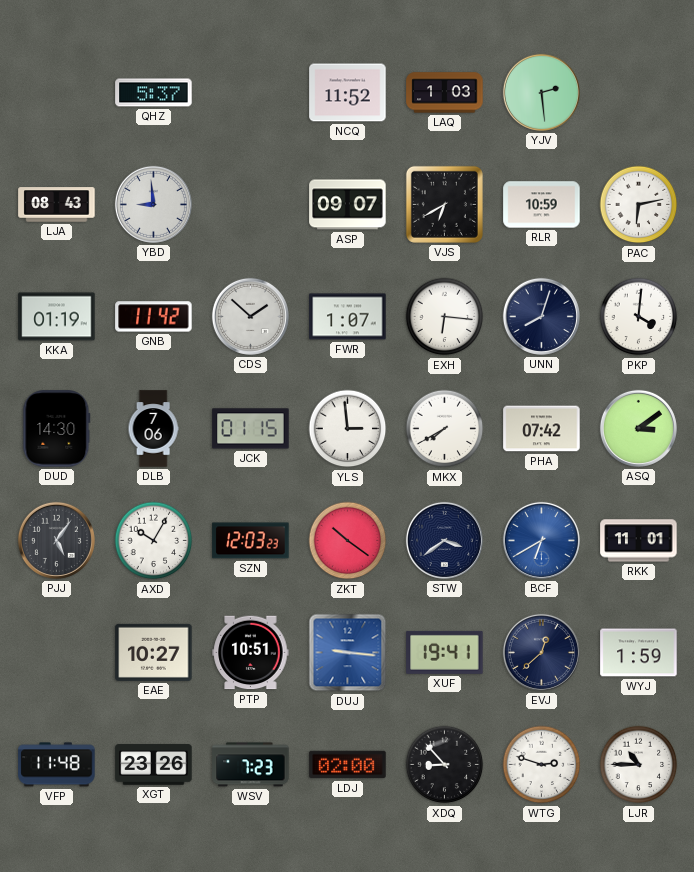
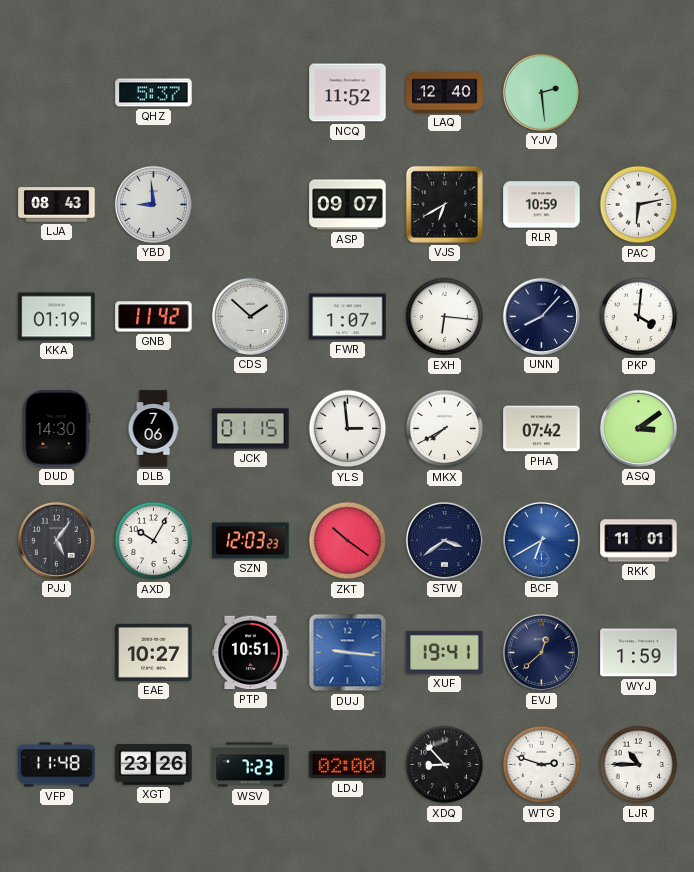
LAQ: 1:03 -> 12:40
UNN: 8:03 -> 8:07
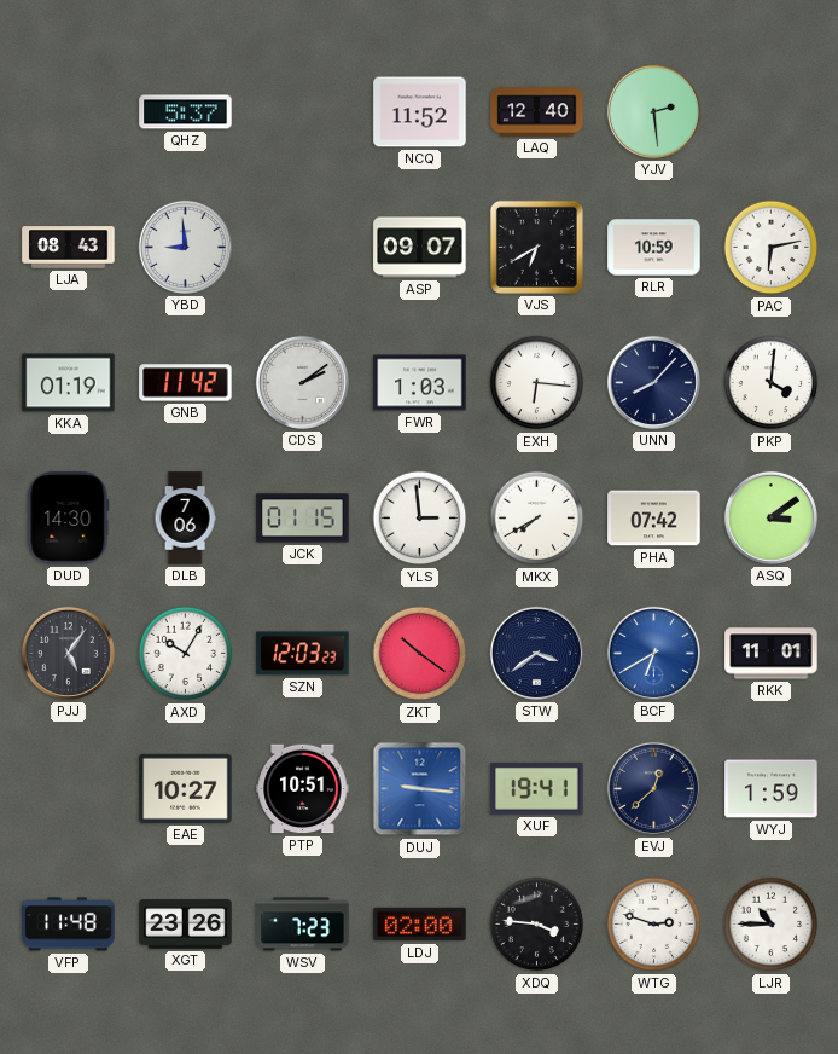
CDS: 1:52 -> 2:09
FWR: 1:07 -> 1:03
XDQ: 8:53 -> 3:46
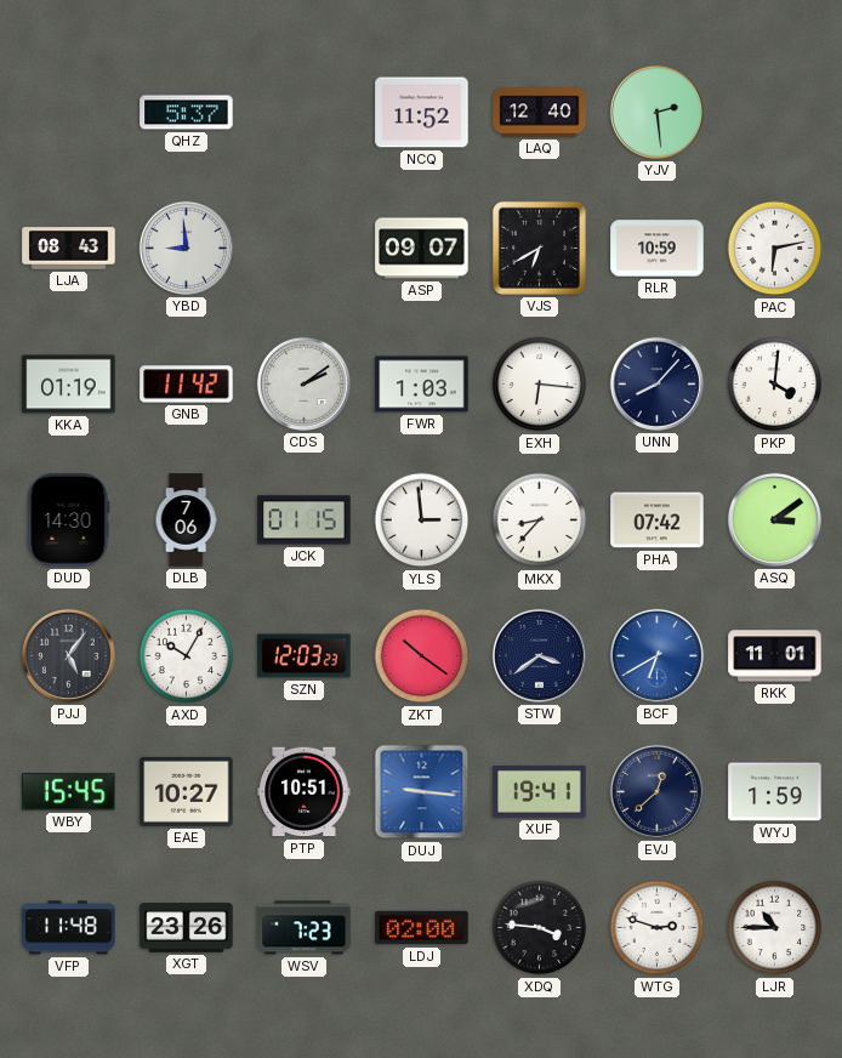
MKX: 7:40 -> 8:37
WBY: none -> 15:45
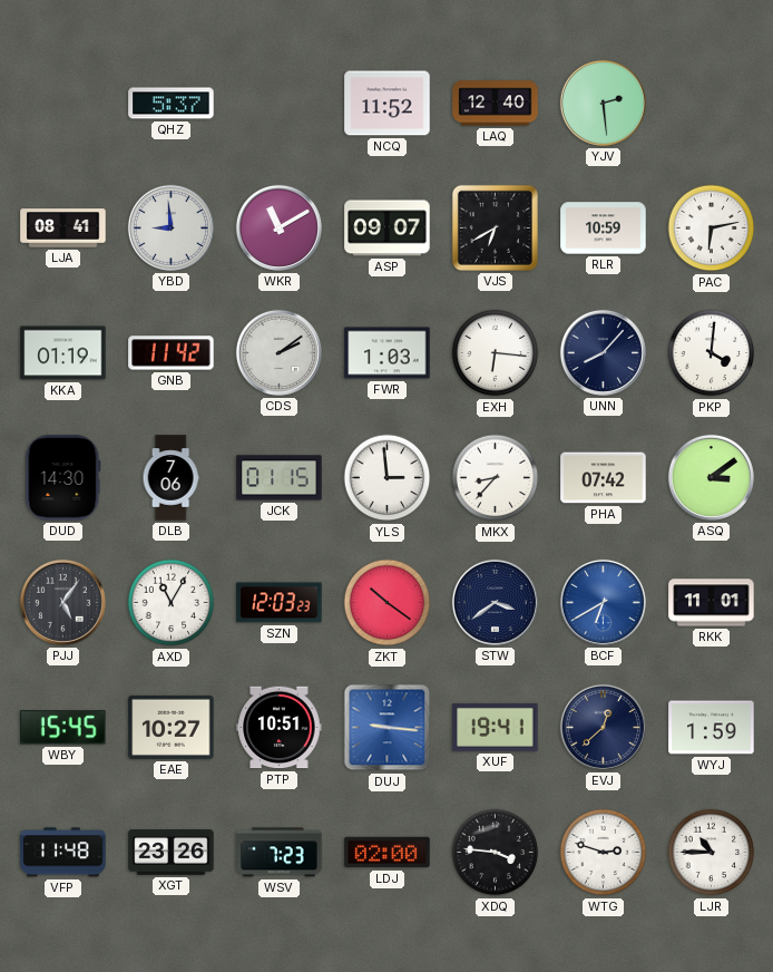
LJA: 08:43 -> 08:41
WKR: none -> 11:10
AXD: 10:05 -> 11:05
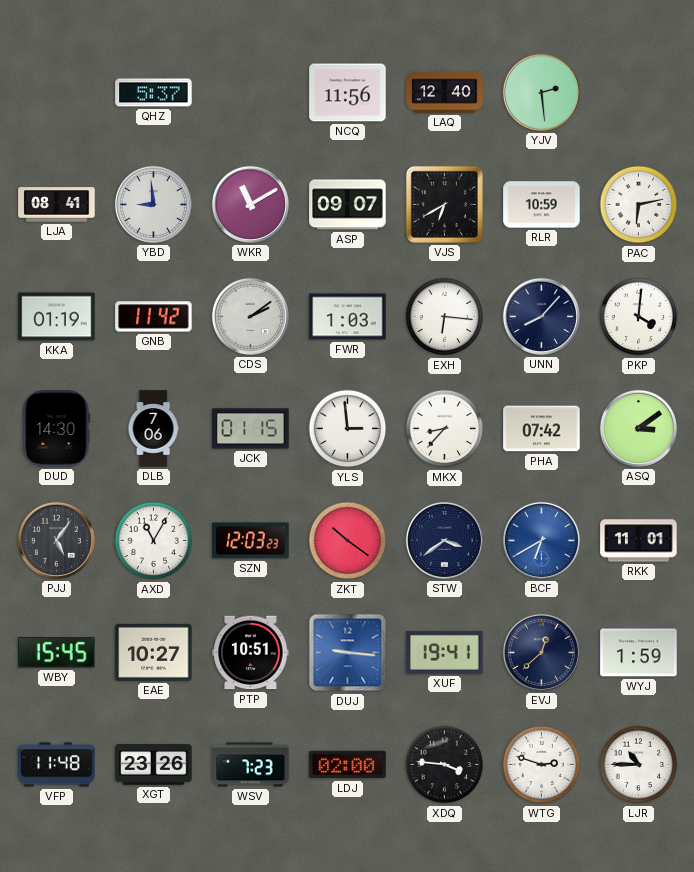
NCQ: 11:52 -> 11:56
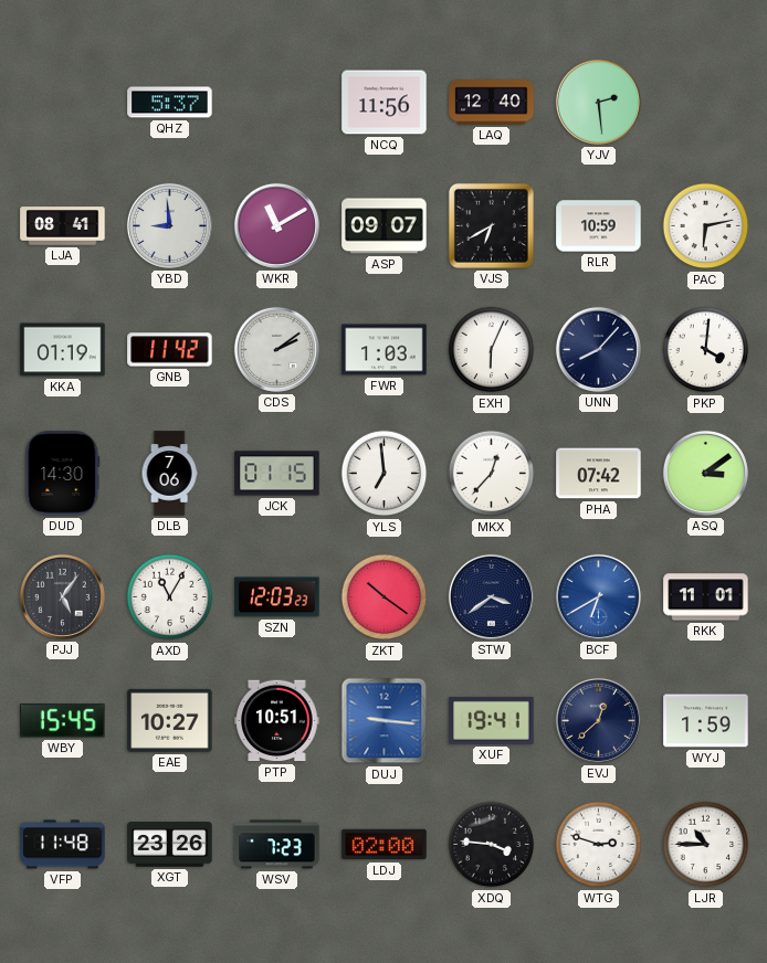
EXH: 6:16 -> 6:04
YLS: 2:59 -> 6:59
MKX: 8:37 -> 12:37
